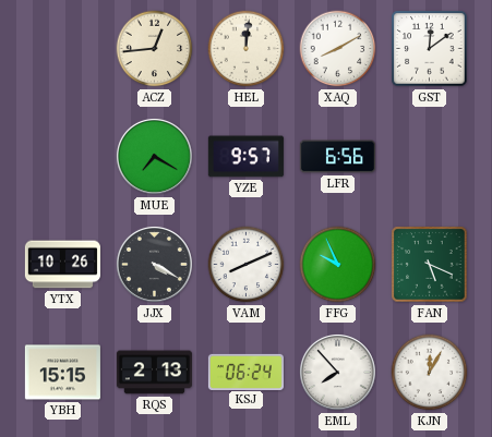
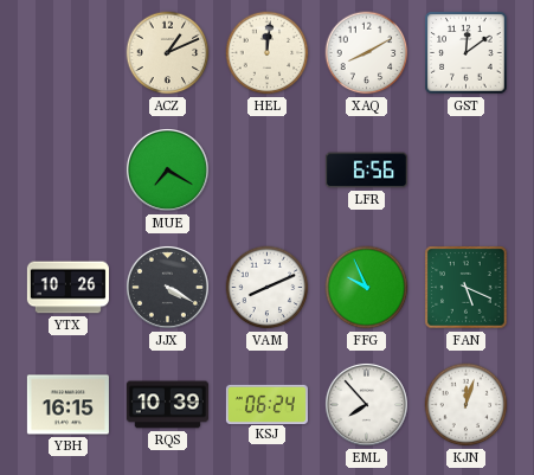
ACZ: 12:44 -> 1:11
YZE: 9:57 -> none
YBH: 15:15 -> 16:15
RQS: 2:13 -> 10:39
KJN: 12:05 -> 12:03
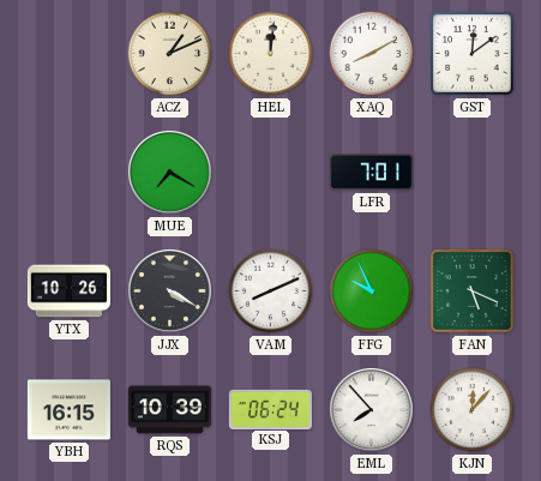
LFR: 6:56 -> 7:01
KJN: 12:03 -> 12:07
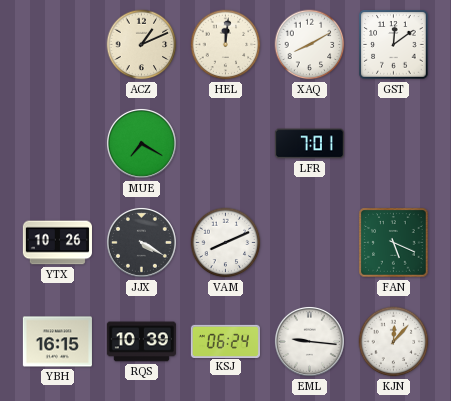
FFG: 9:56 -> none
EML: 7:53 -> 9:16
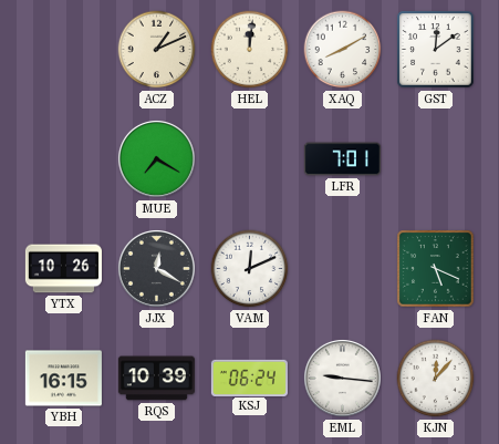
JJX: 4:20 -> 12:20
VAM: 8:11 -> 12:11
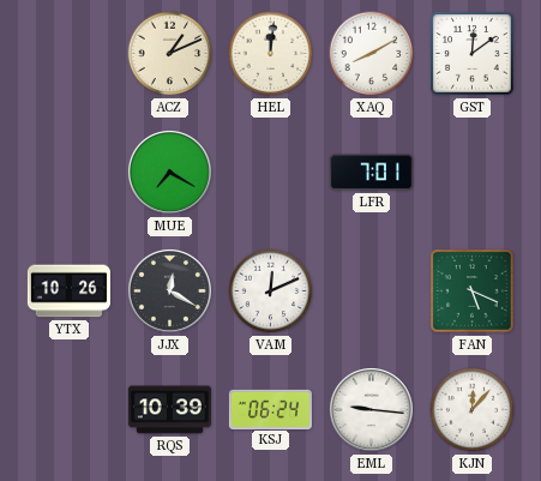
YBH: 16:15 -> none
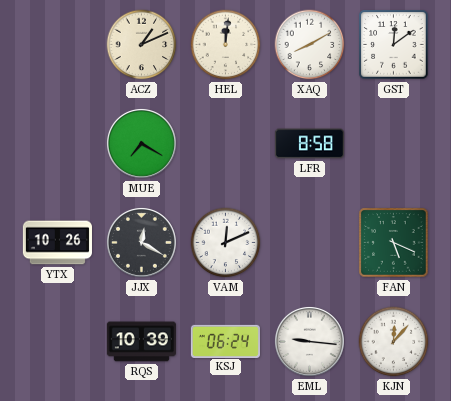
LFR: 7:01 -> 8:58
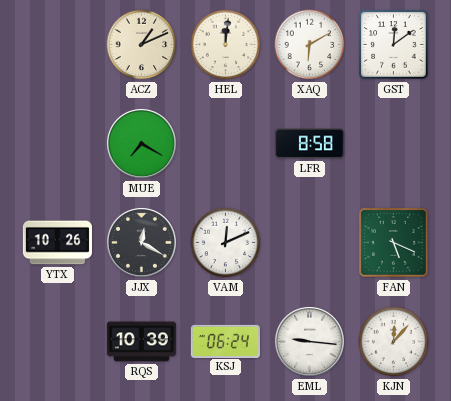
XAQ: 8:10 -> 6:10
